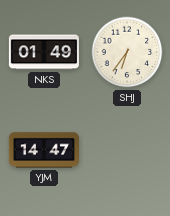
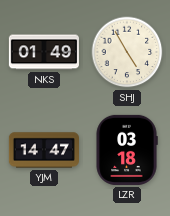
SHJ: 6:36 -> 4:55
LZR: none -> 03:18
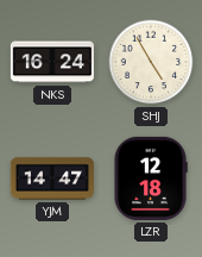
NKS: 01:49 -> 16:24
LZR: 03:18 -> 12:18
